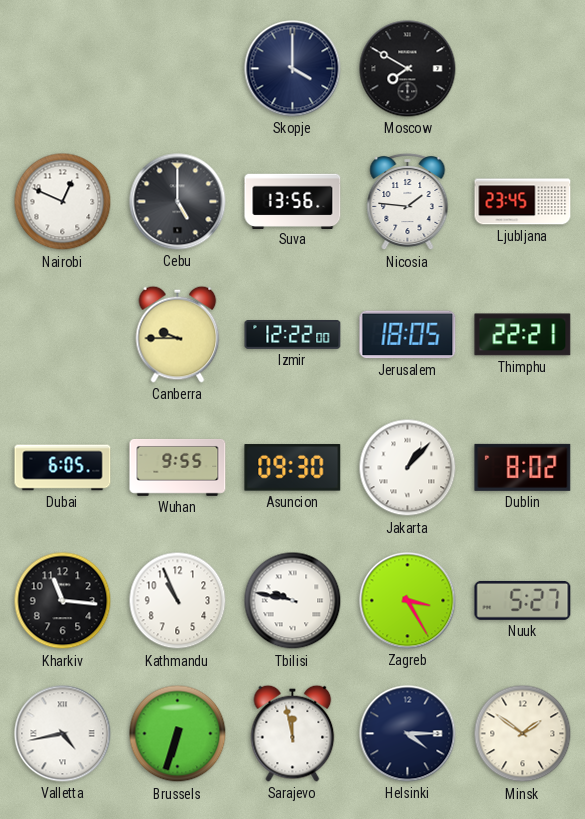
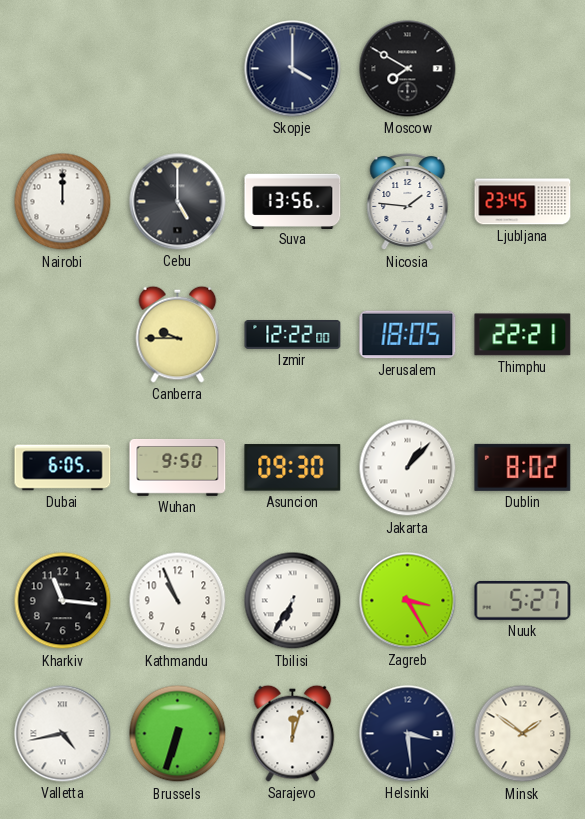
Nairobi: 12:49 -> 12:00
Wuhan: 9:55 -> 9:50
Tbilisi: 9:47 -> 6:35
Sarajevo: 11:58 -> 12:03
Helsinki: 4:15 -> 3:29
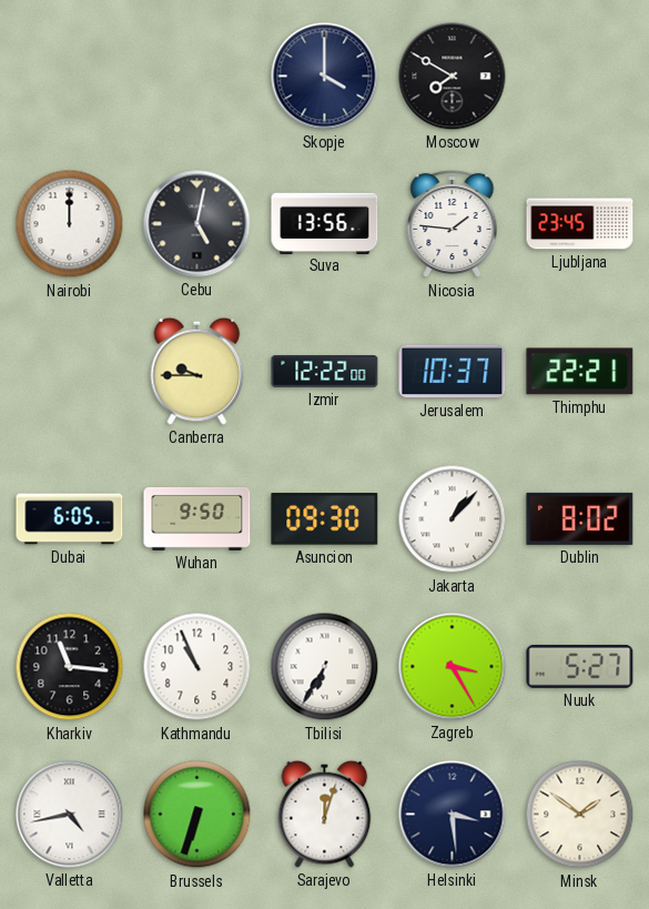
Cebu: 5:00 -> 5:02
Jerusalem: 18:05 -> 10:37
